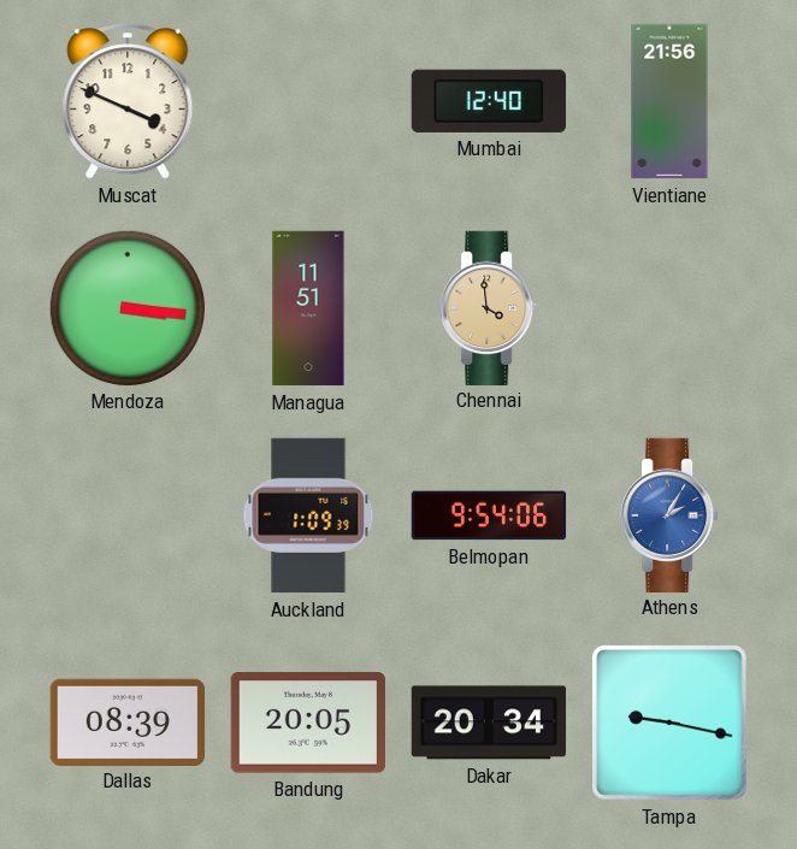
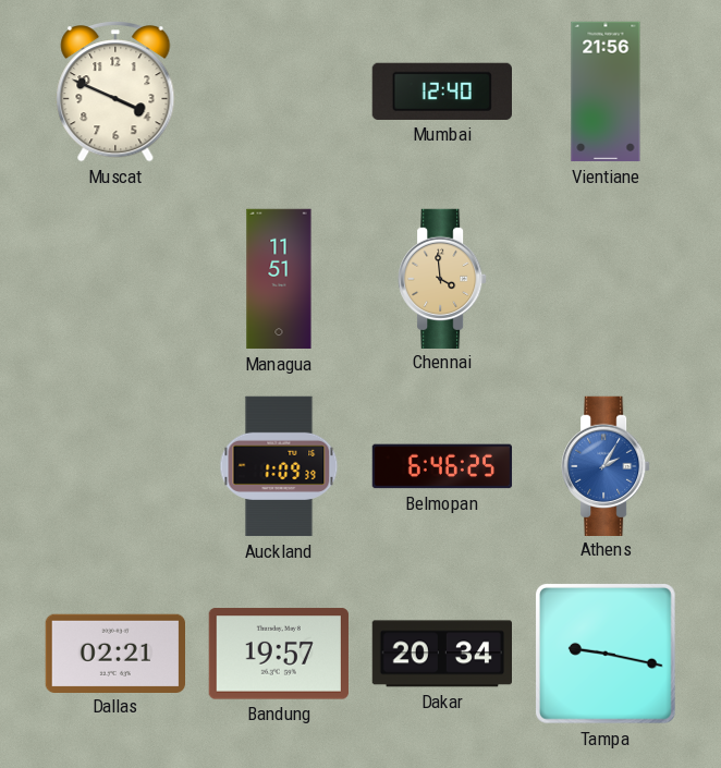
Mendoza: 3:16 -> none
Belmopan: 9:54 -> 6:46
Dallas: 08:39 -> 02:21
Bandung: 20:05 -> 19:57
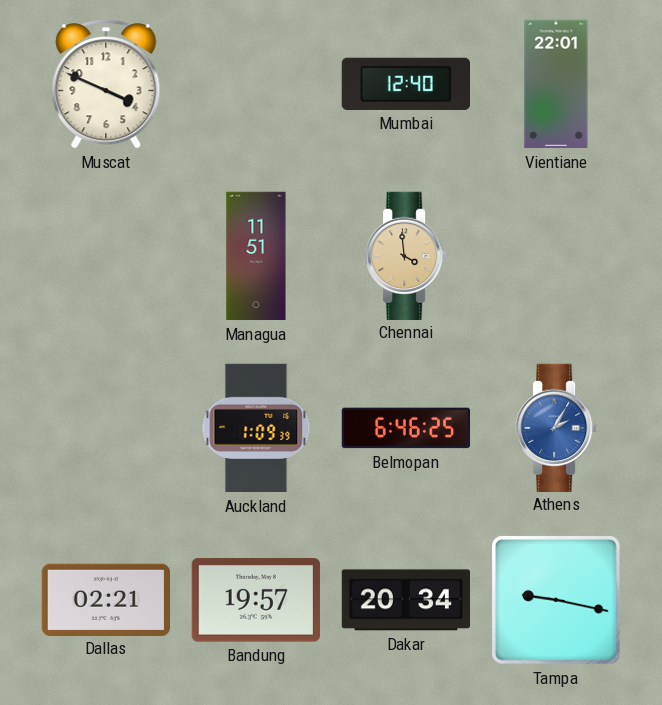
Vientiane: 21:56 -> 22:01
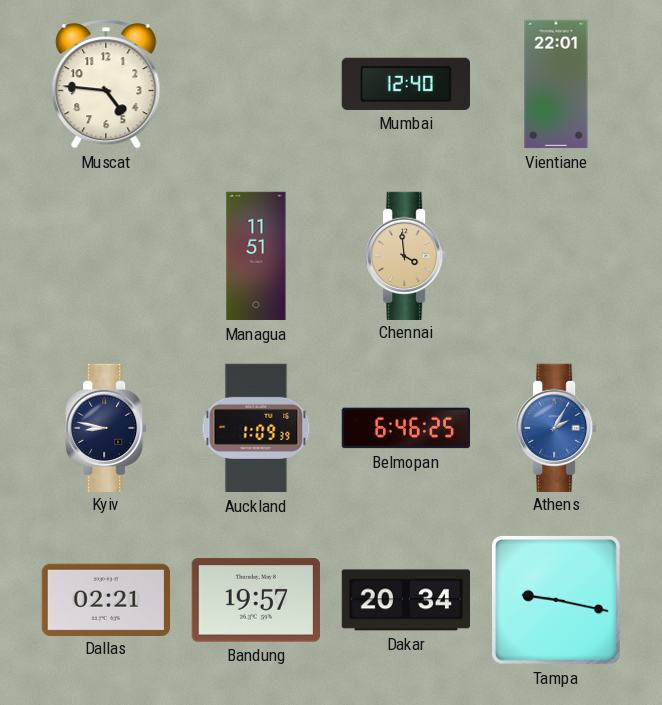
Muscat: 3:49 -> 4:46
Kyiv: none -> 8:47
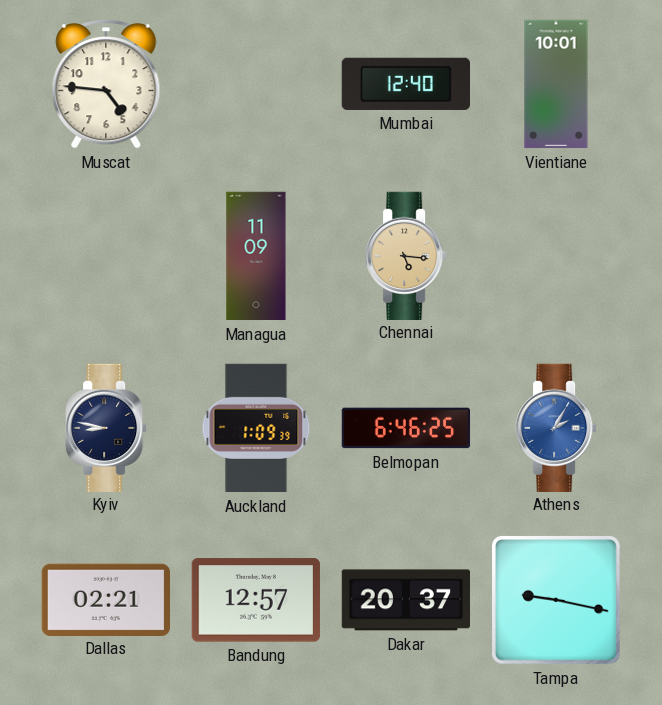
Vientiane: 22:01 -> 10:01
Managua: 11:51 -> 11:09
Chennai: 3:59 -> 5:16
Bandung: 19:57 -> 12:57
Dakar: 20:34 -> 20:37
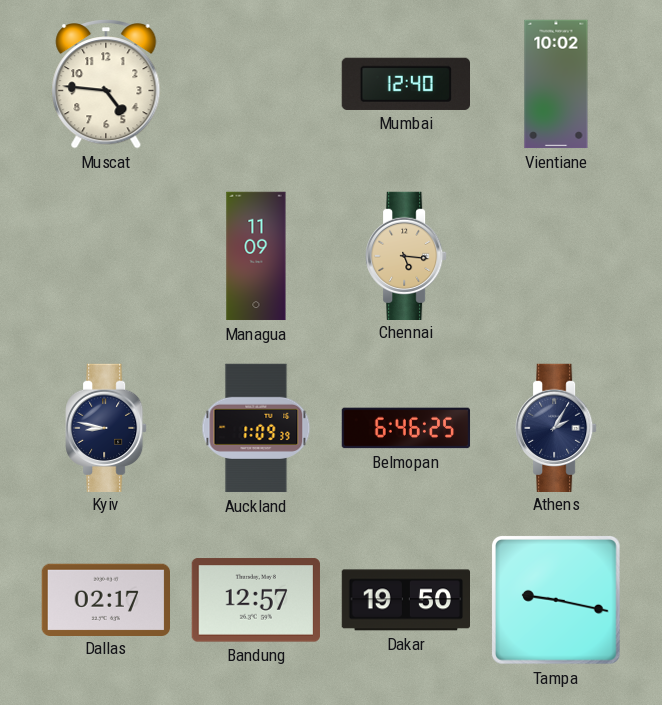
Vientiane: 10:01 -> 10:02
Athens dial: blue -> navy
Dallas: 02:21 -> 02:17
Dakar: 20:37 -> 19:50
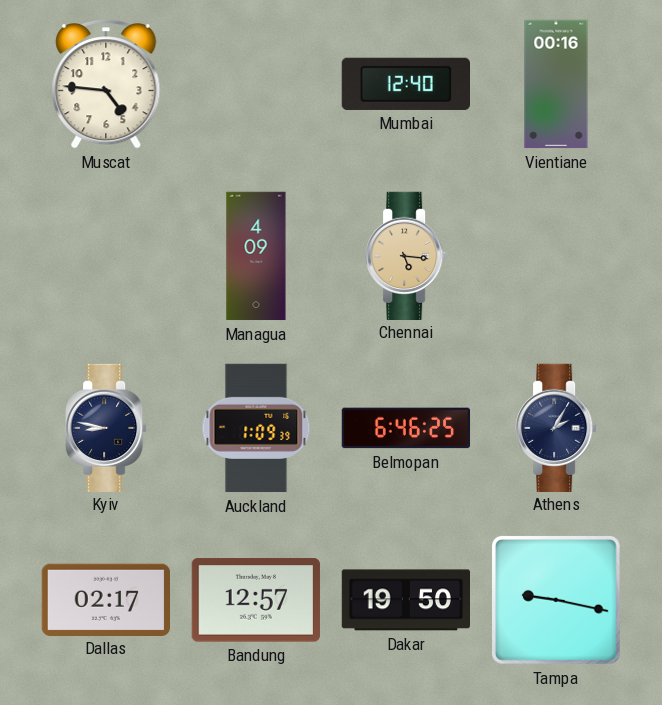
Vientiane: 10:02 -> 00:16
Managua: 11:09 -> 4:09
